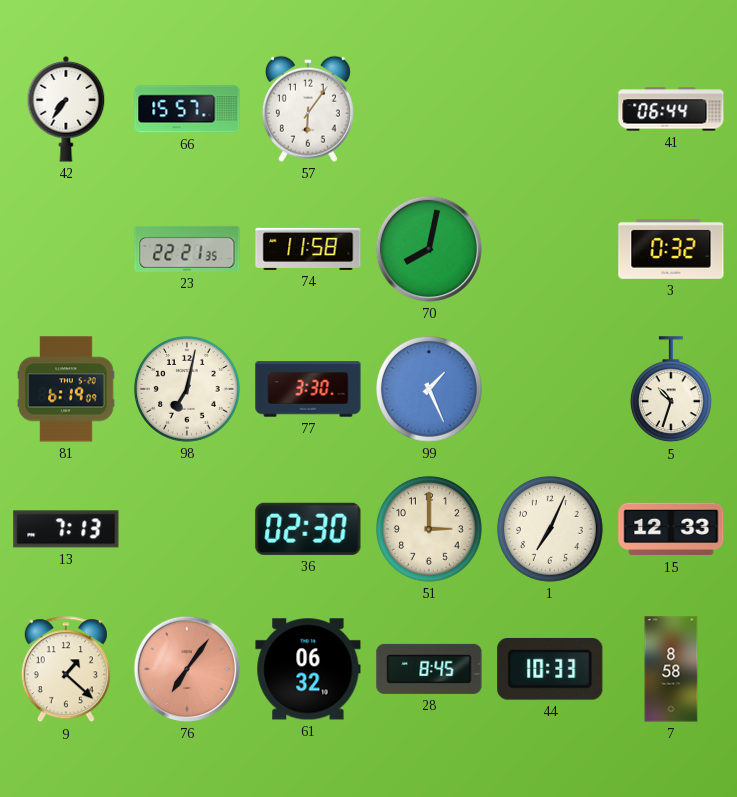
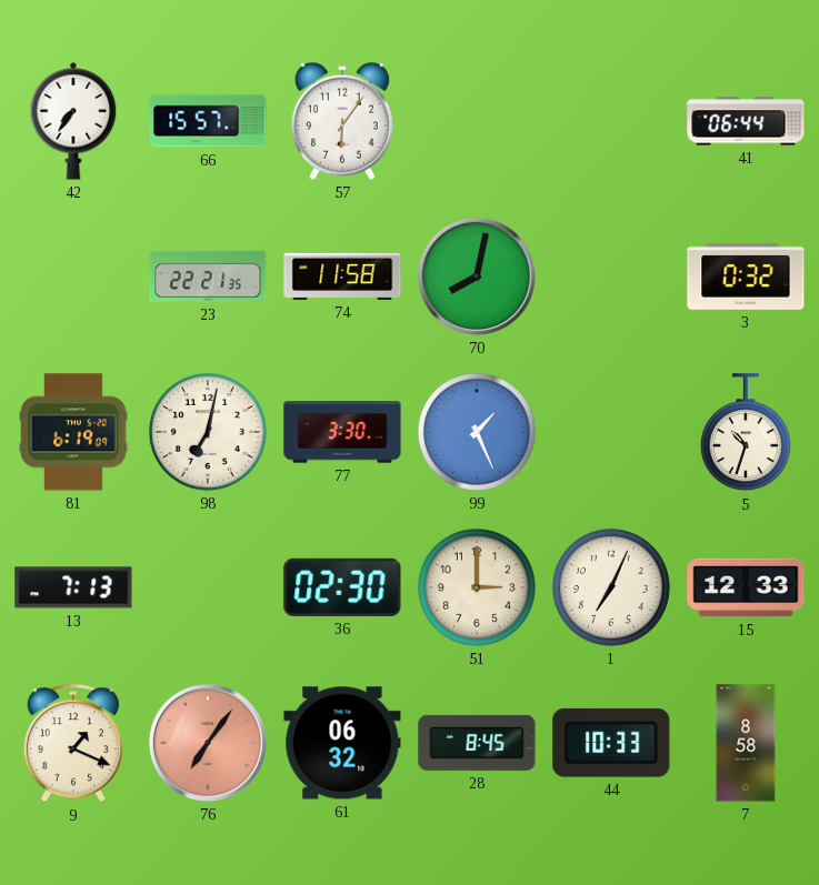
9: 1:22 -> 1:19
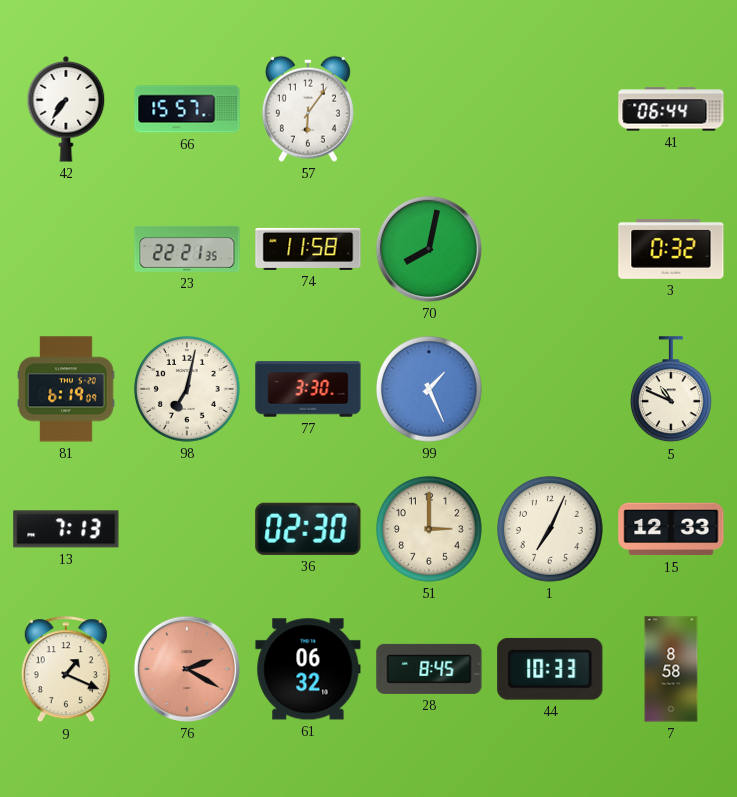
5: 10:33 -> 10:49
76: 7:06 -> 2:20
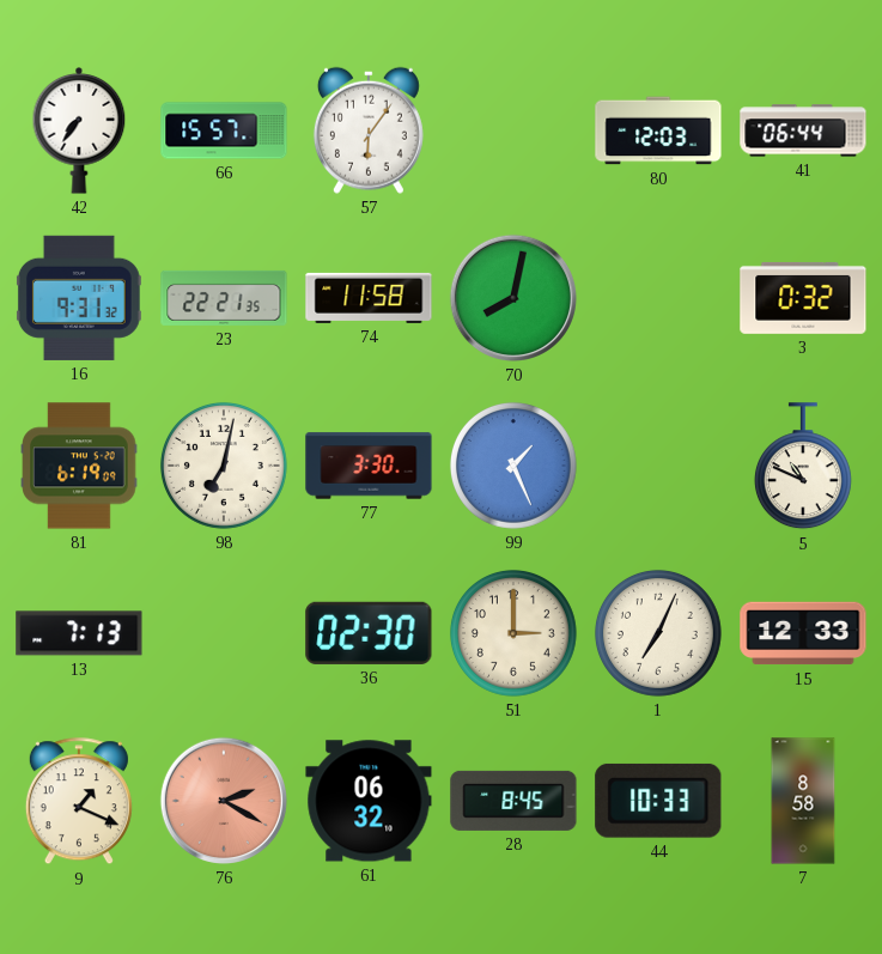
80: none -> 12:03
16: none -> 9:31
